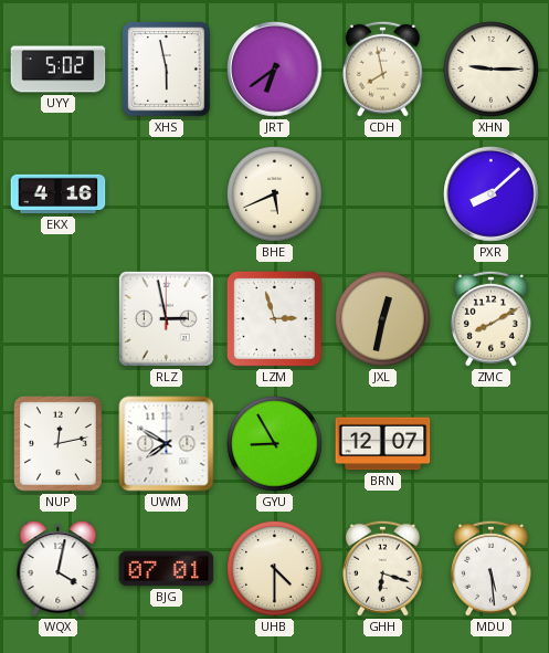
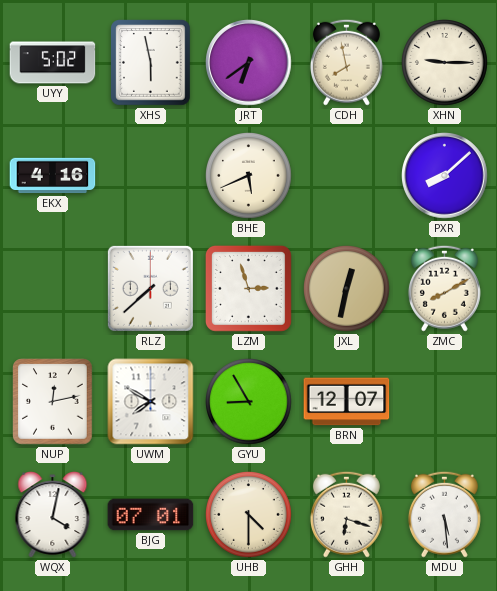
RLZ: 2:58 -> 7:38
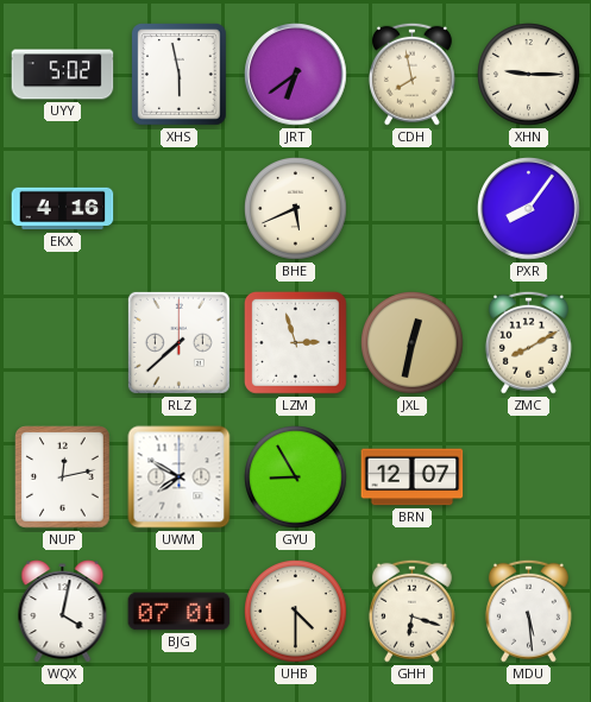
PXR: 8:08 -> 8:06
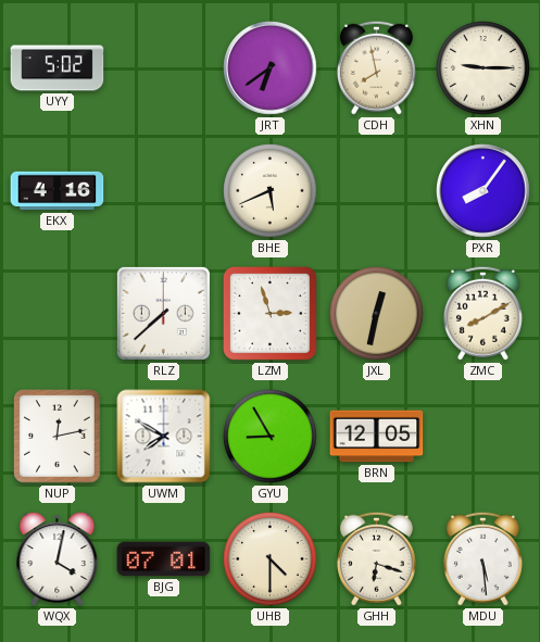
XHS: 5:58 -> none
BRN: 12:07 -> 12:05
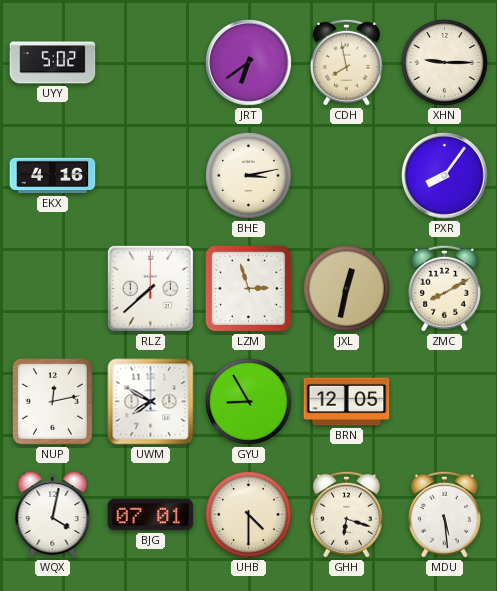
BHE: 5:41 -> 3:13
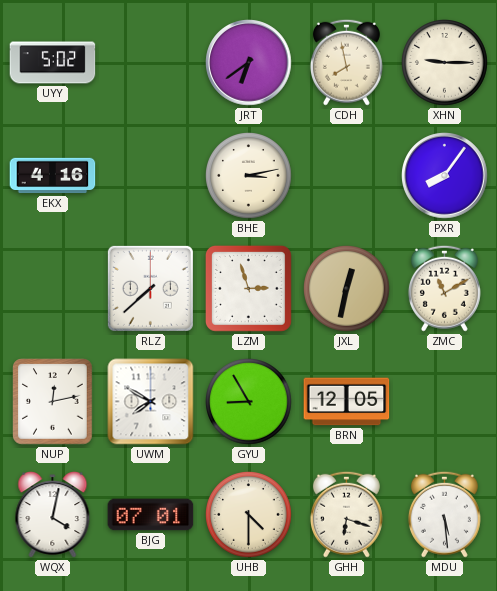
ZMC: 8:10 -> 11:10
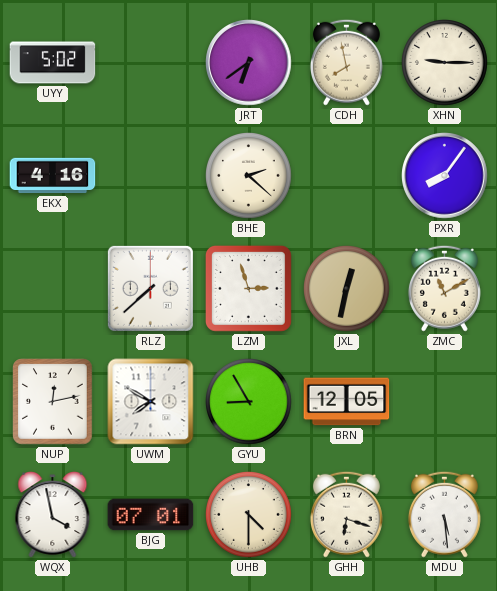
BHE: 3:13 -> 2:22
WQX: 4:02 -> 3:58
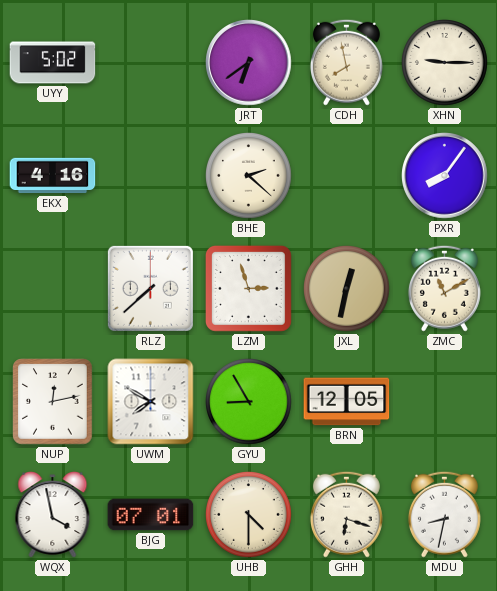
MDU: 5:29 -> 8:32
